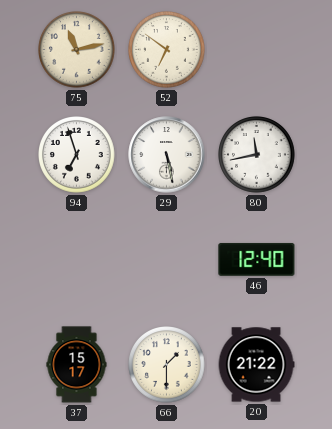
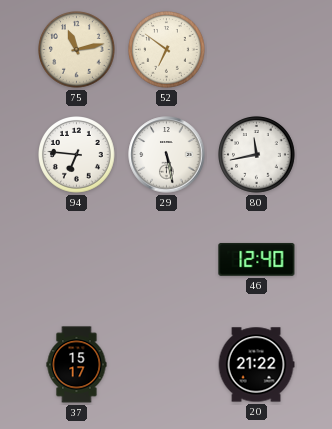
94: 6:57 -> 6:46
66: 1:30 -> none
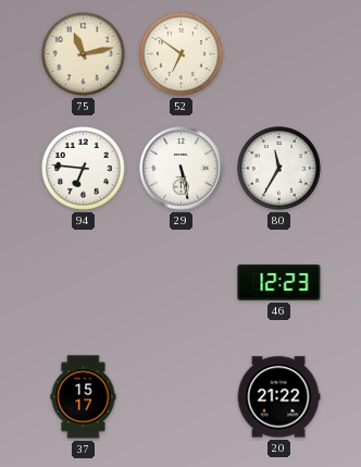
80: 11:43 -> 11:35
46: 12:40 -> 12:23
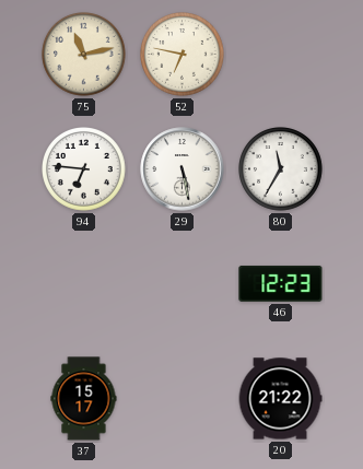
52: 6:51 -> 6:47
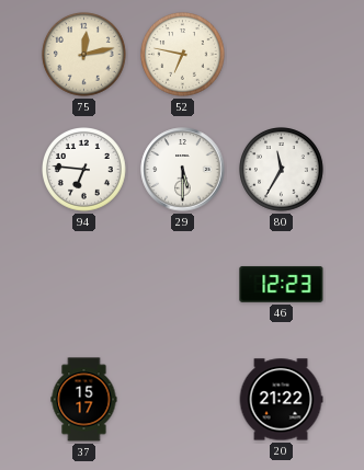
75: 11:13 -> 12:13
29: 5:28 -> 5:30
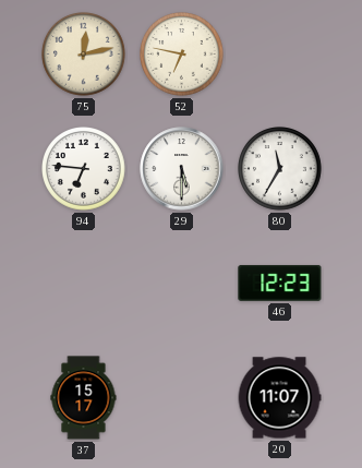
20: 21:22 -> 11:07
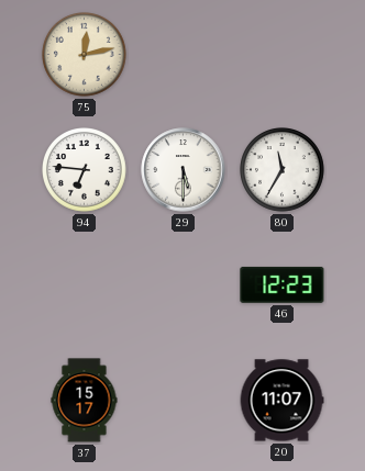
52: 6:47 -> none
